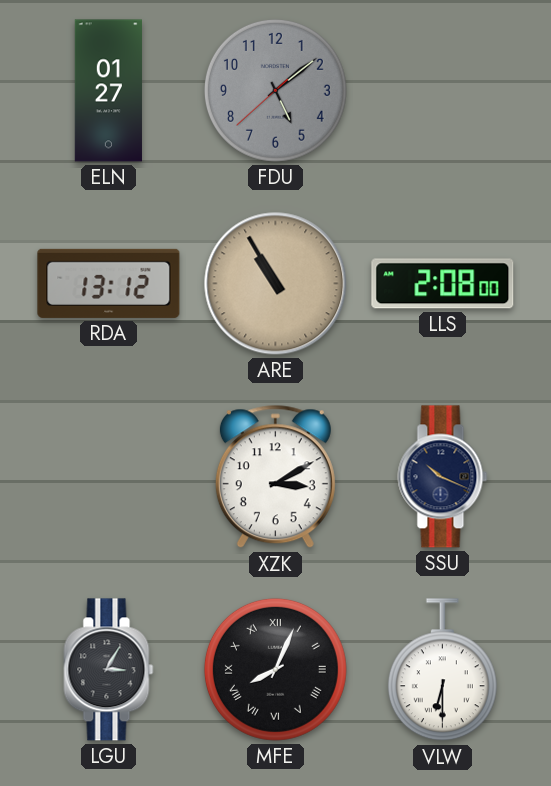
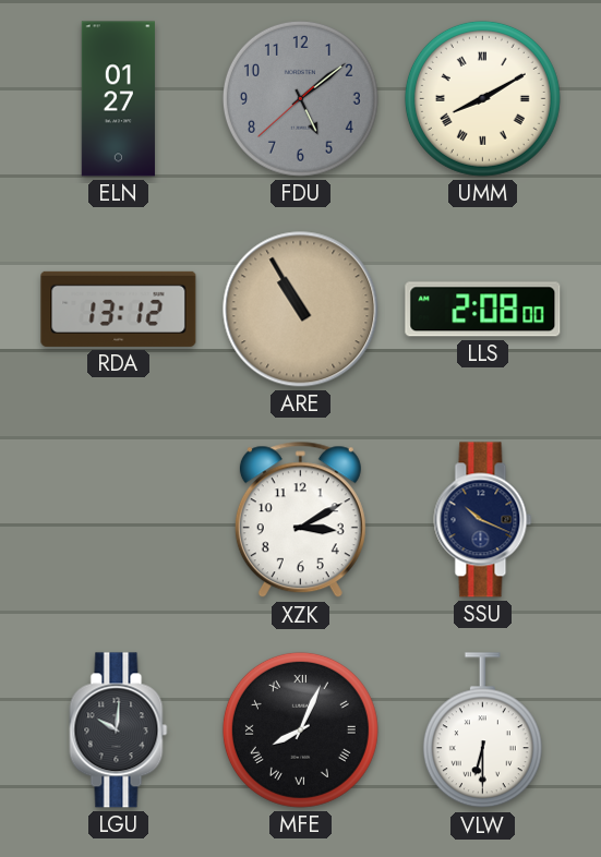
UMM: none -> 8:10
LGU: 3:05 -> 10:01
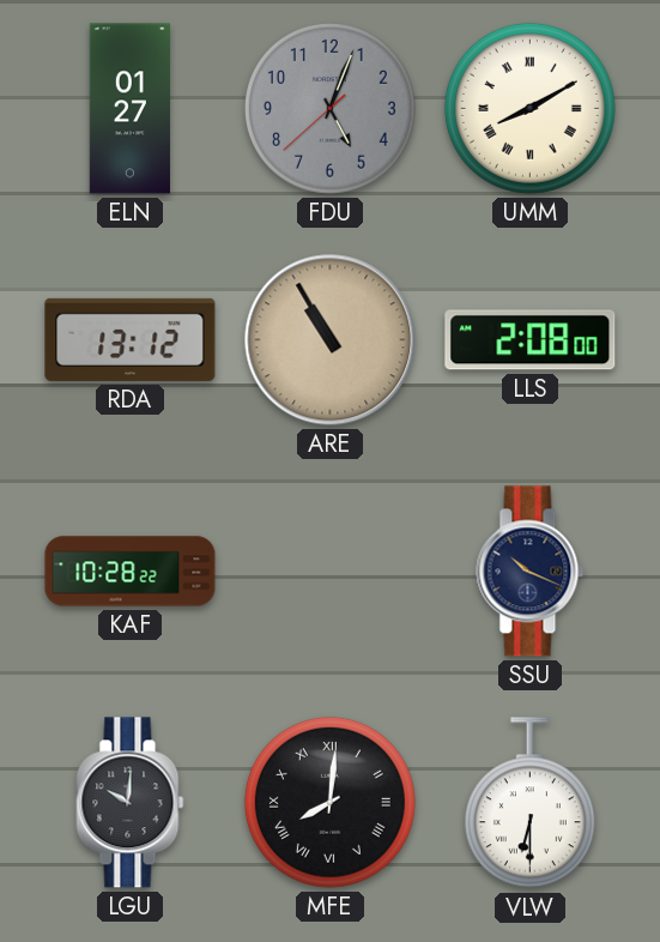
FDU: 5:08 -> 5:03
KAF: none -> 10:28
XZK: 3:10 -> none
MFE: 8:04 -> 8:01
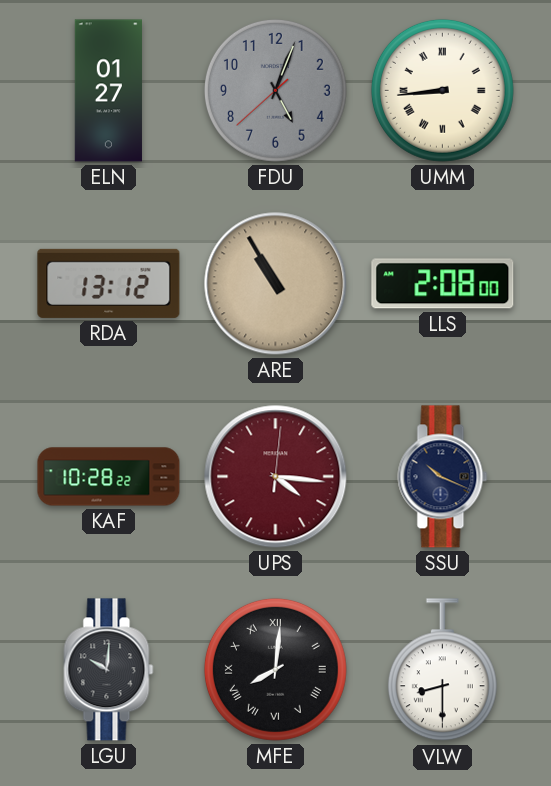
UMM: 8:10 -> 8:44
UPS: none -> 4:16
VLW: 6:30 -> 8:30
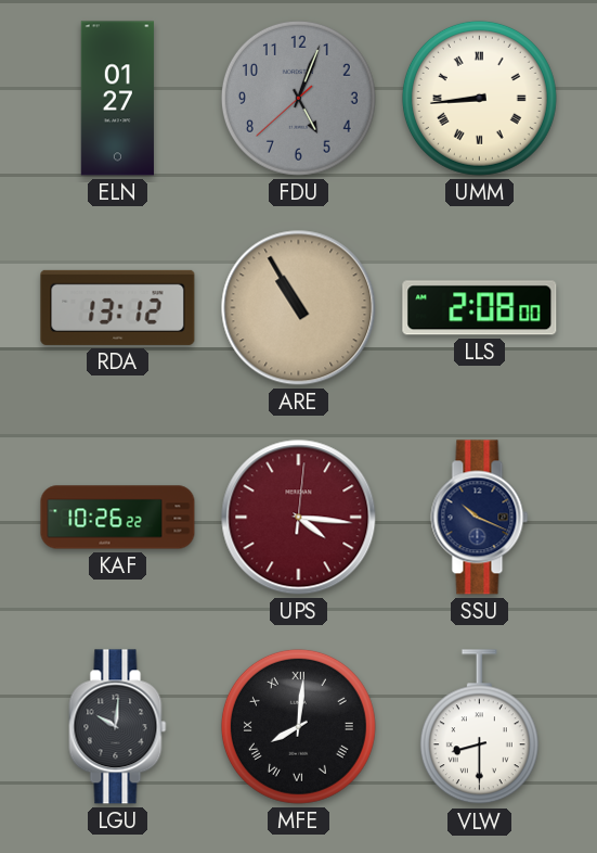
KAF: 10:28 -> 10:26
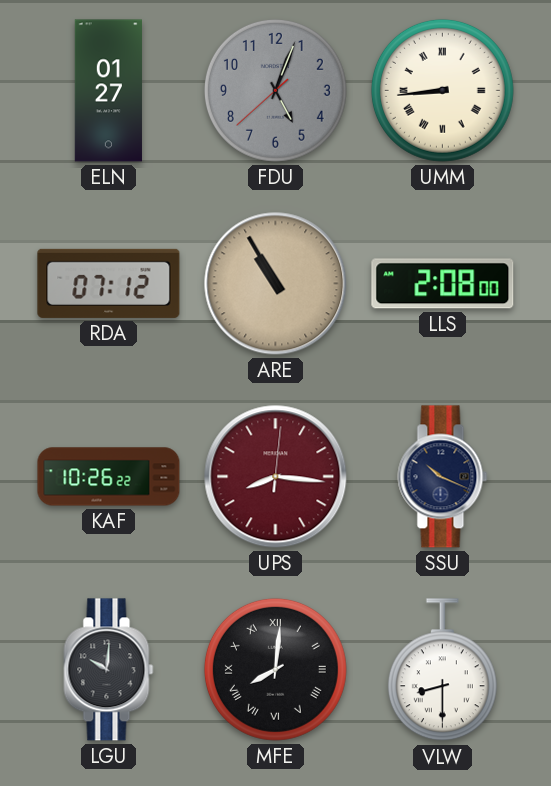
RDA: 13:12 -> 07:12
UPS: 4:16 -> 8:16
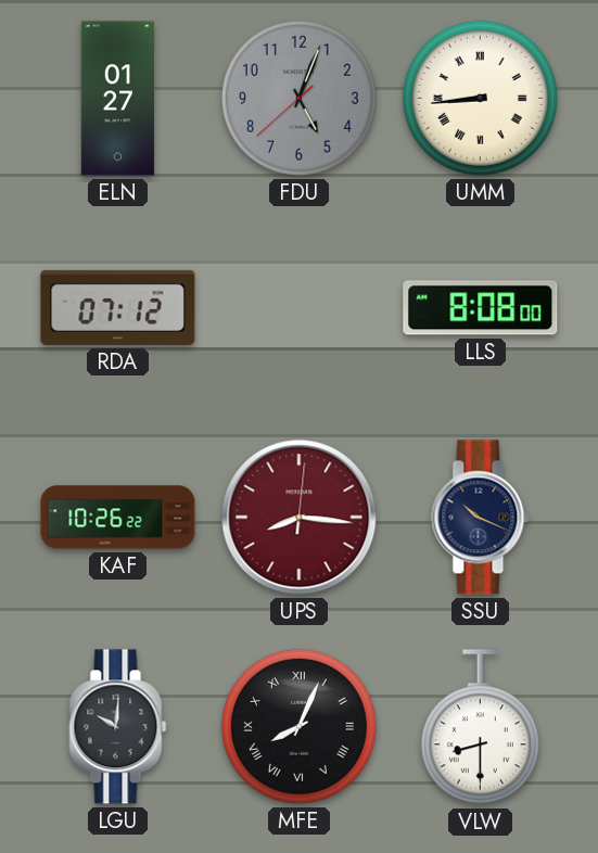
ARE: 10:55 -> none
LLS: 2:08 -> 8:08
MFE: 8:01 -> 8:04
